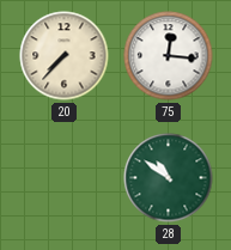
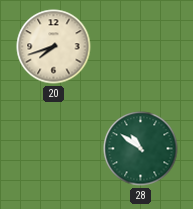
20: 7:37 -> 7:42
75: 12:16 -> none
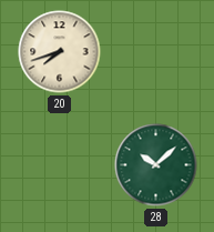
28: 10:51 -> 10:08
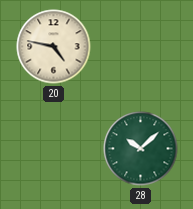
20: 7:42 -> 4:47
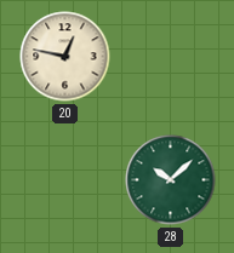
20: 4:47 -> 12:47
